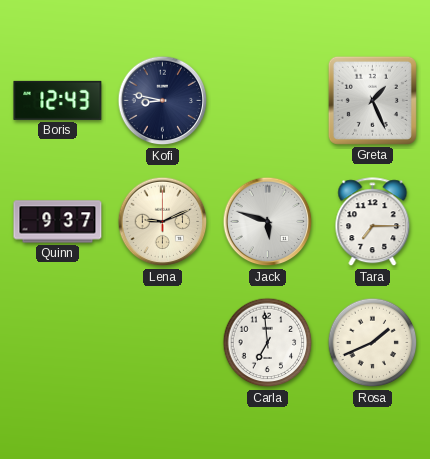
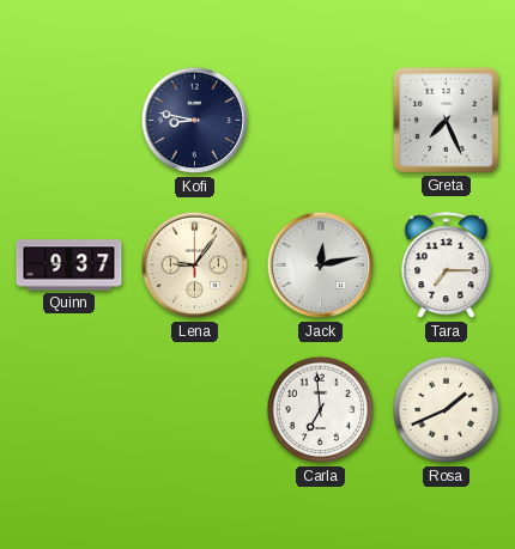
Boris: 12:43 -> none
Greta: 1:26 -> 7:26
Lena: 9:11 -> 9:06
Jack: 5:48 -> 12:13
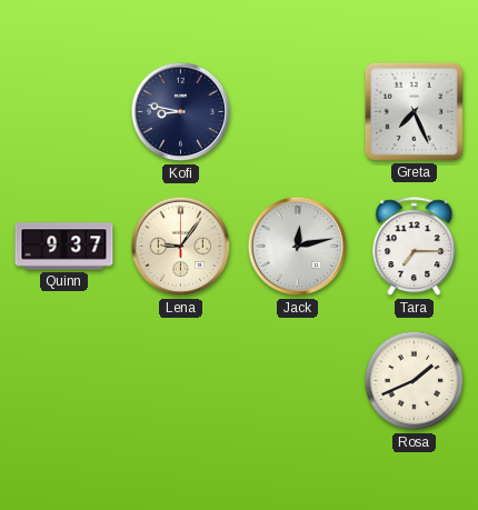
Carla: 6:59 -> none
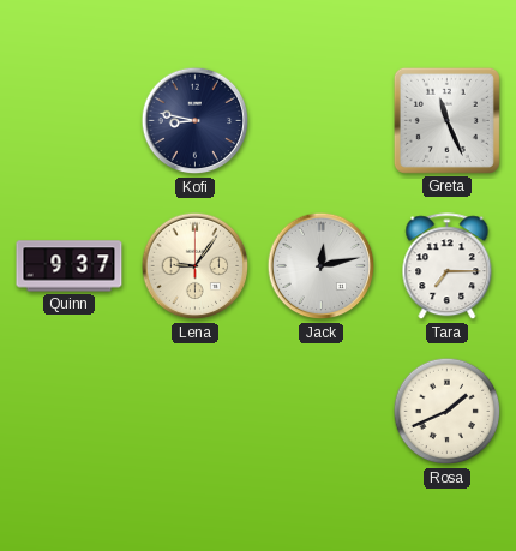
Greta: 7:26 -> 11:26
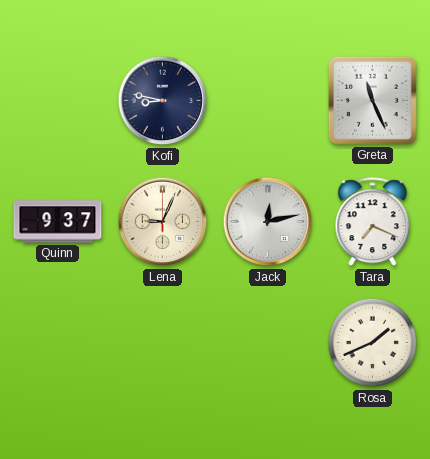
Lena: 9:06 -> 9:04
Tara: 7:15 -> 7:19
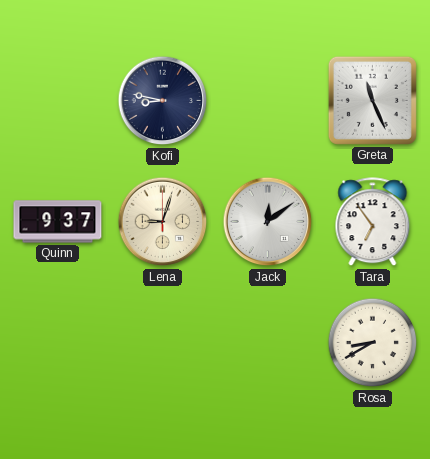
Lena: 9:04 -> 9:03
Jack: 12:13 -> 12:09
Tara: 7:19 -> 6:54
Rosa: 1:41 -> 8:40
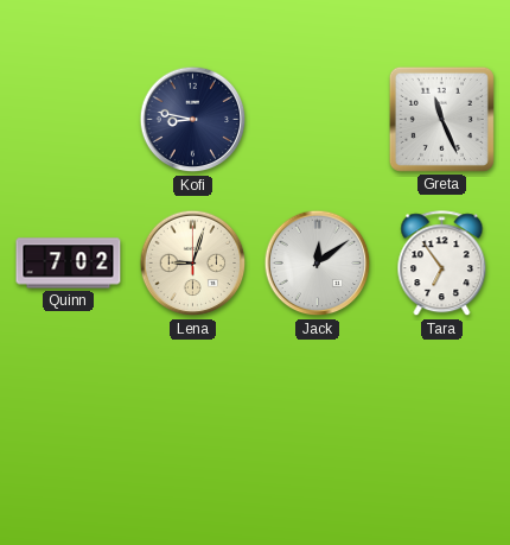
Quinn: 9:37 -> 7:02
Rosa: 8:40 -> none
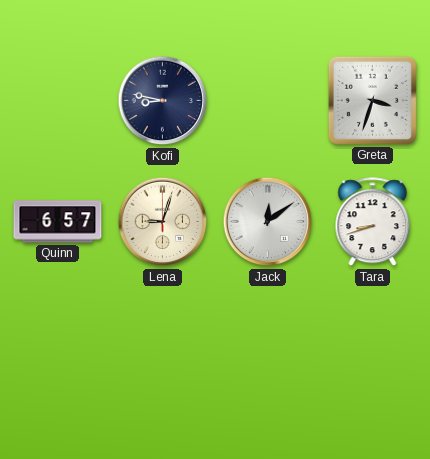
Greta: 11:26 -> 3:33
Quinn: 7:02 -> 6:57
Tara: 6:54 -> 8:42
